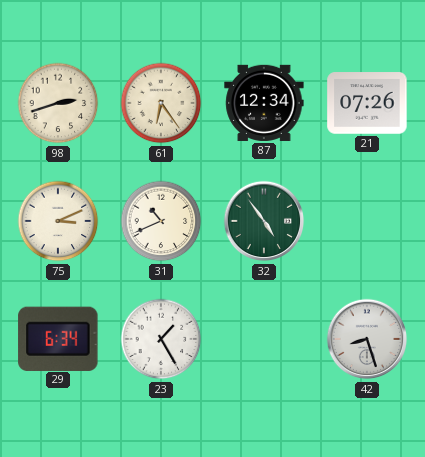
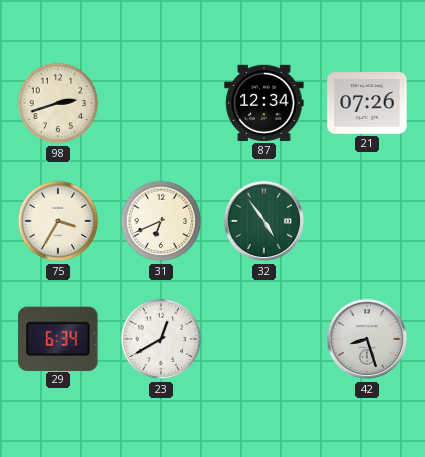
61: 6:24 -> none
75: 3:11 -> 3:35
31: 10:41 -> 6:41
23: 1:25 -> 12:40
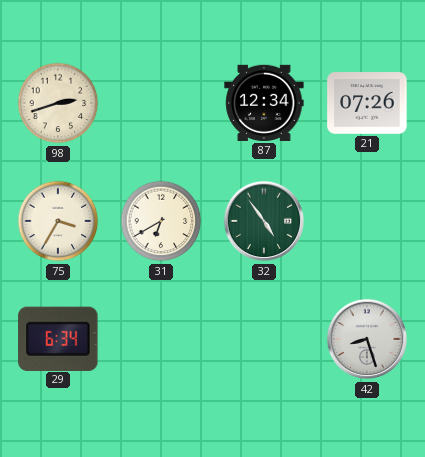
31: 6:41 -> 6:40
23: 12:40 -> none
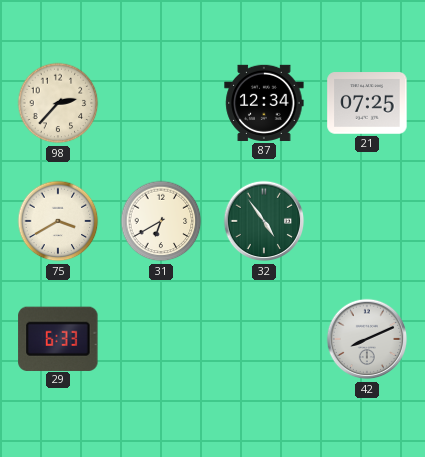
98: 2:42 -> 2:37
21: 07:26 -> 07:25
75: 3:35 -> 3:40
29: 6:34 -> 6:33
42: 8:27 -> 8:11
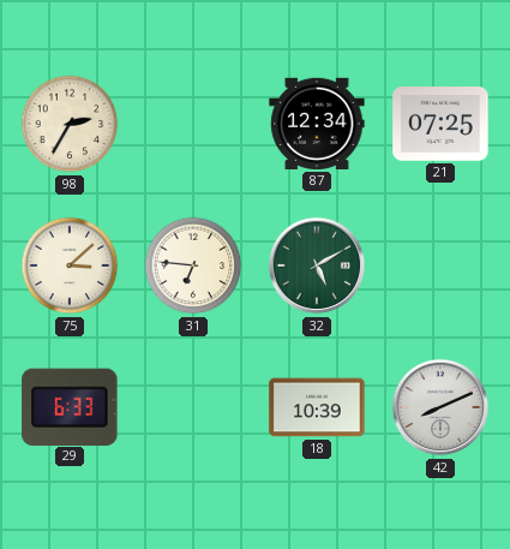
98: 2:37 -> 2:35
75: 3:40 -> 3:08
31: 6:40 -> 6:46
32: 4:54 -> 5:10
18: none -> 10:39
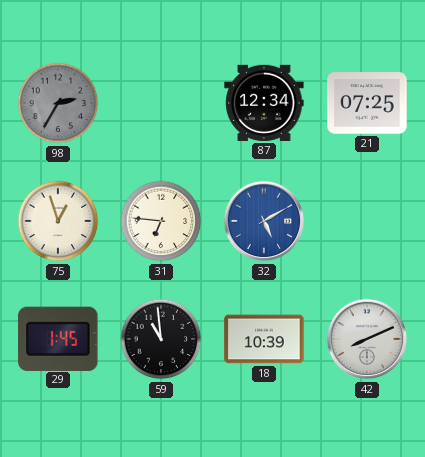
98 dial: cream -> grey
75: 3:08 -> 12:57
32 dial: green -> blue
29: 6:33 -> 1:45
59: none -> 10:59
